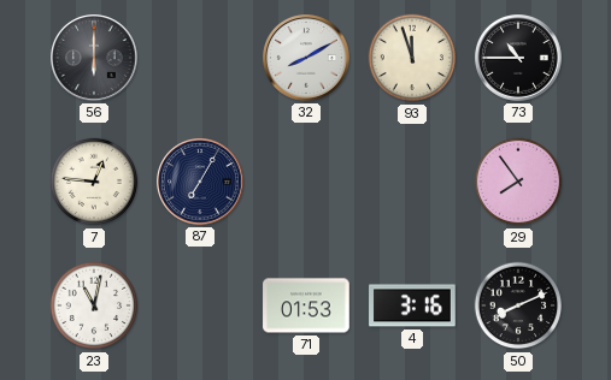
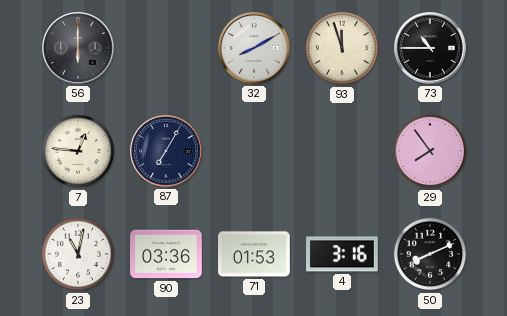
90: none -> 03:36
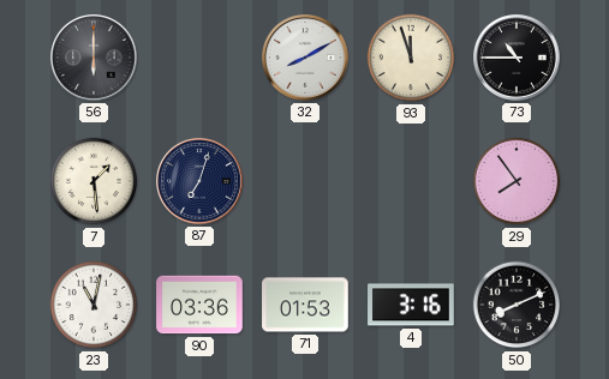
7: 12:46 -> 1:29
87: 7:05 -> 7:03
